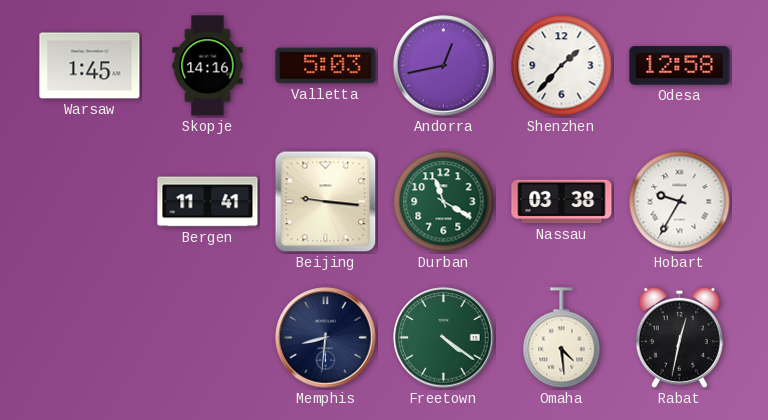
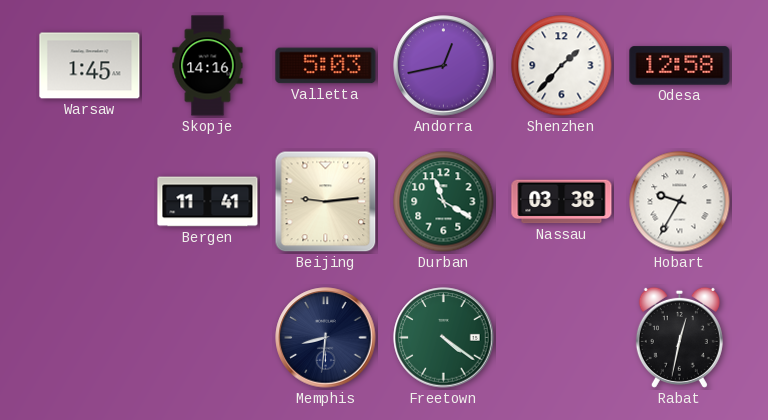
Beijing: 9:16 -> 9:14
Omaha: 4:29 -> none
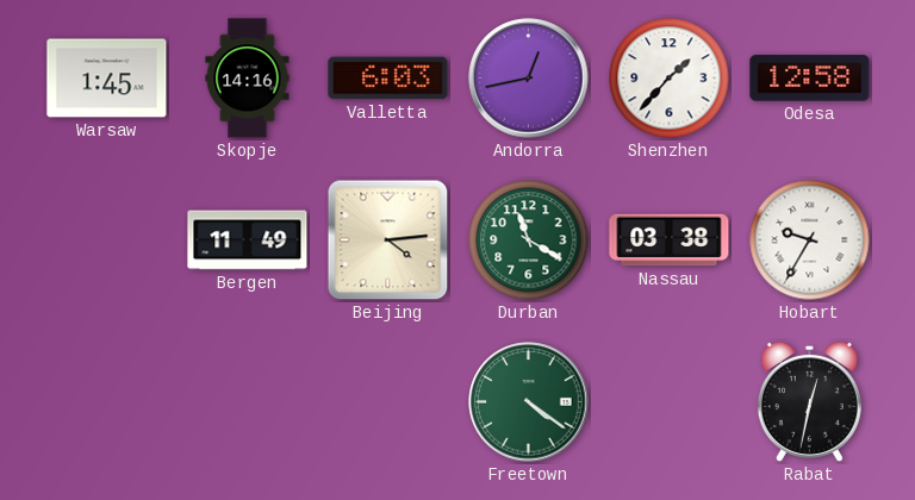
Valletta: 5:03 -> 6:03
Bergen: 11:41 -> 11:49
Beijing: 9:14 -> 4:14
Memphis: 8:31 -> none
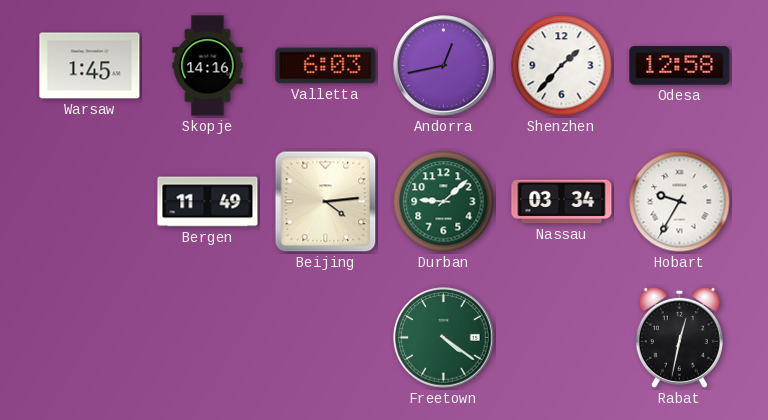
Durban: 11:20 -> 9:08
Nassau: 03:38 -> 03:34
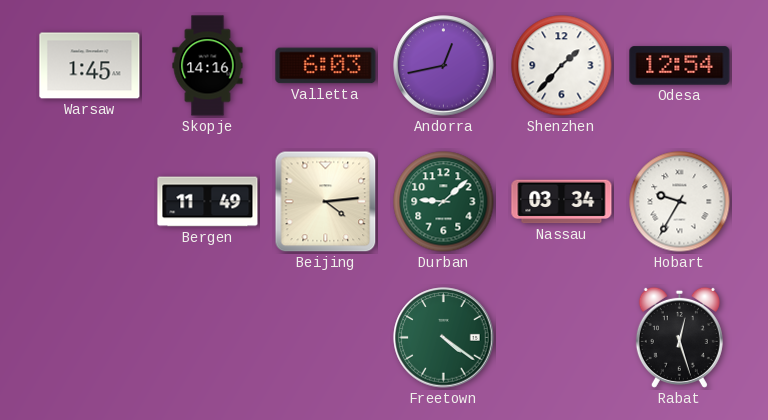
Odesa: 12:58 -> 12:54
Rabat: 12:32 -> 12:27
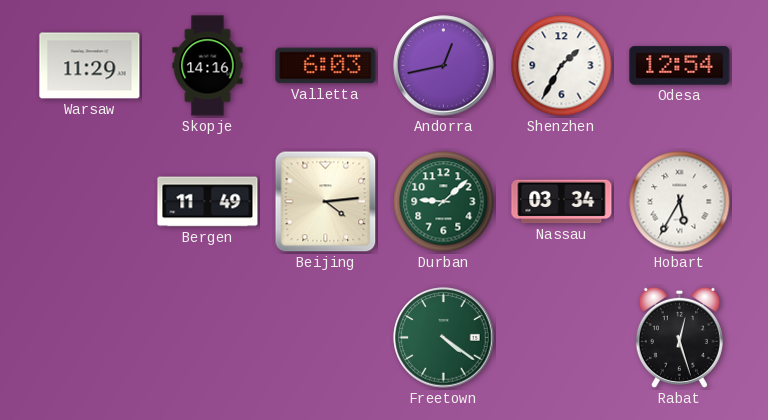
Warsaw: 1:45 -> 11:29
Shenzhen: 1:37 -> 1:35
Hobart: 9:35 -> 5:35
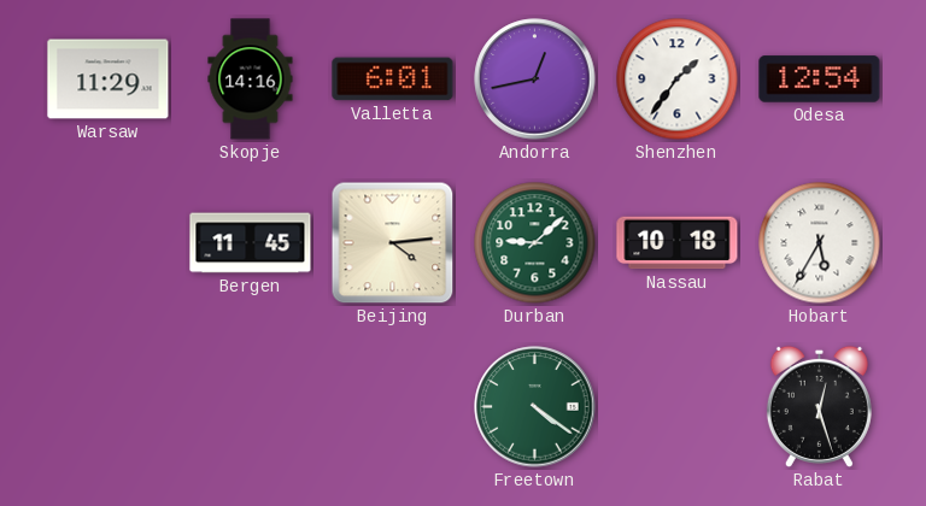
Valletta: 6:03 -> 6:01
Shenzhen: 1:35 -> 1:36
Bergen: 11:49 -> 11:45
Nassau: 03:34 -> 10:18
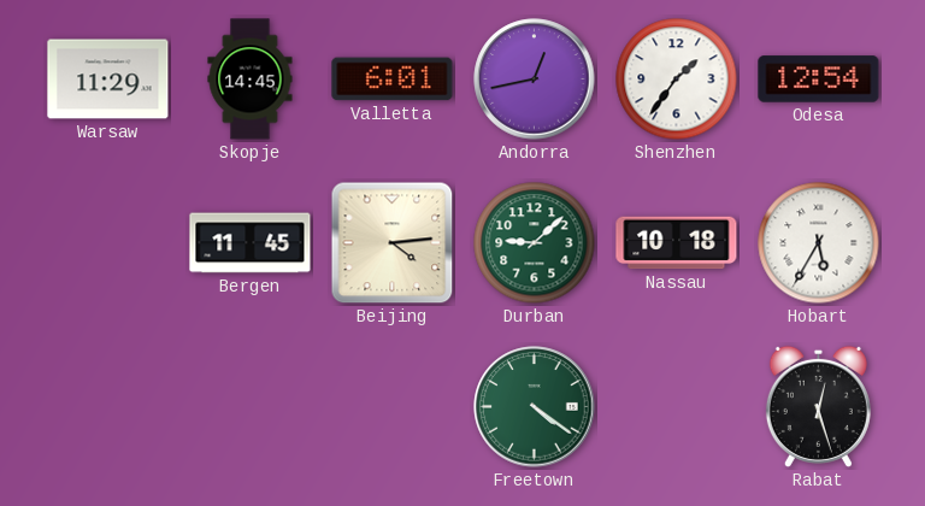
Skopje: 14:16 -> 14:45
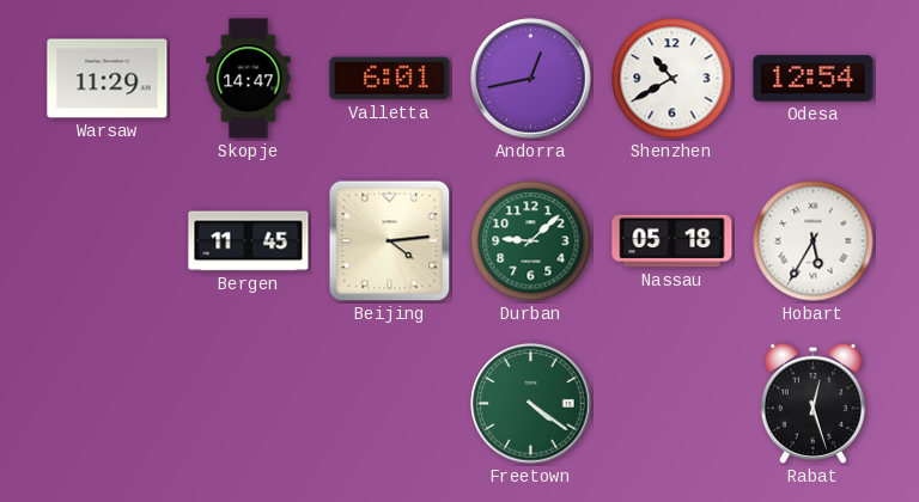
Skopje: 14:45 -> 14:47
Shenzhen: 1:36 -> 10:40
Nassau: 10:18 -> 05:18
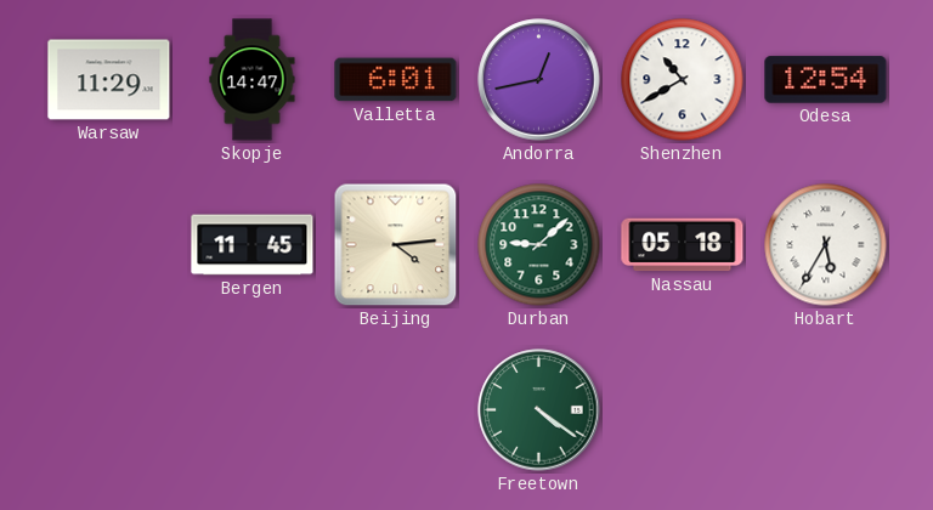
Rabat: 12:27 -> none
